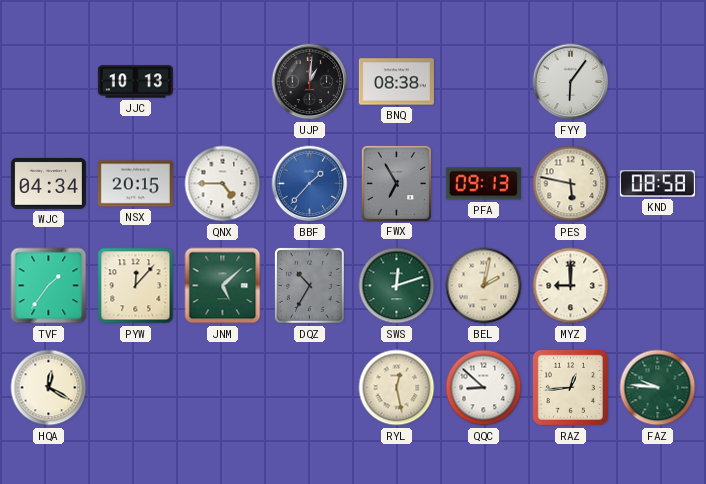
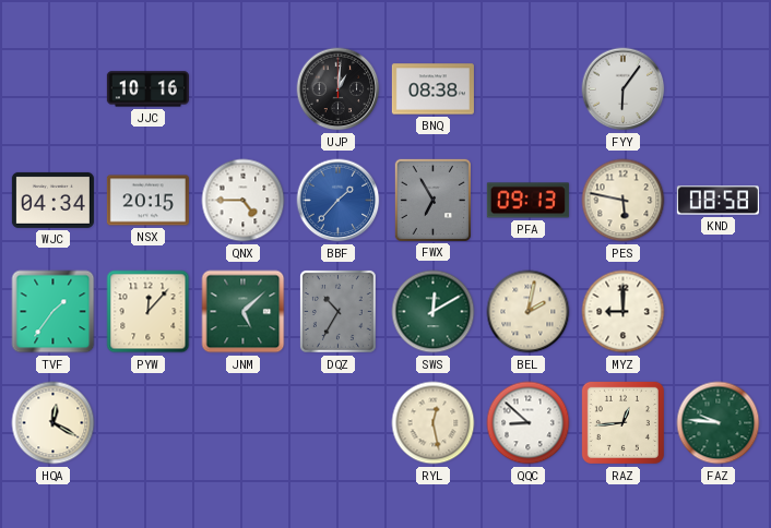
JJC: 10:13 -> 10:16
SWS: 12:12 -> 12:10
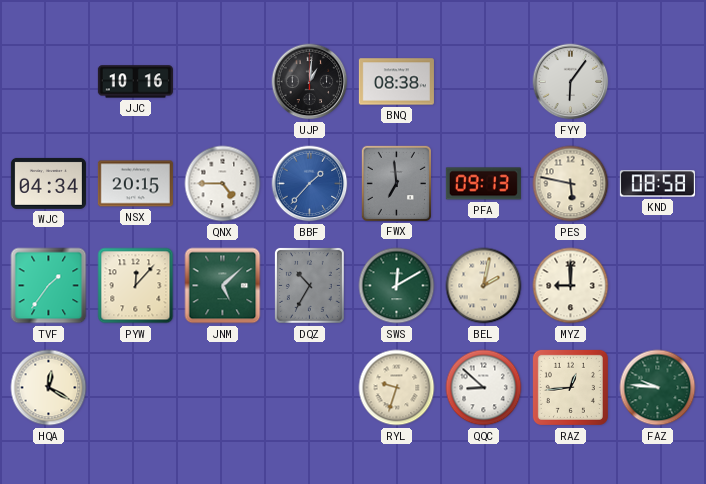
FWX: 6:55 -> 6:59
RYL: 12:28 -> 9:33
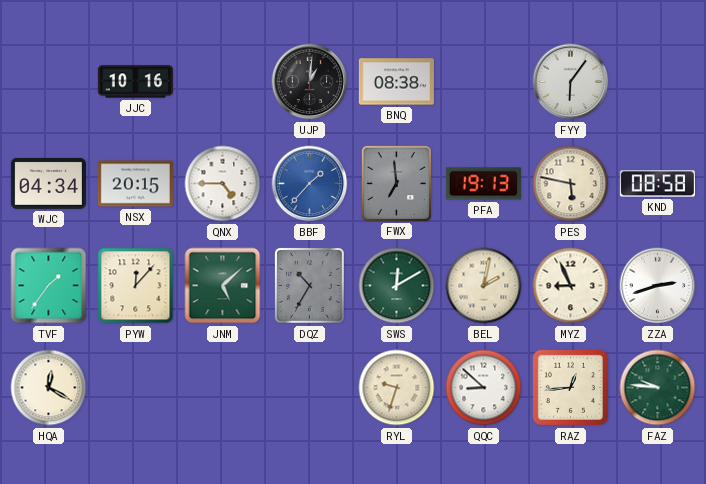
PFA: 09:13 -> 19:13
MYZ: 9:00 -> 8:56
ZZA: none -> 2:42
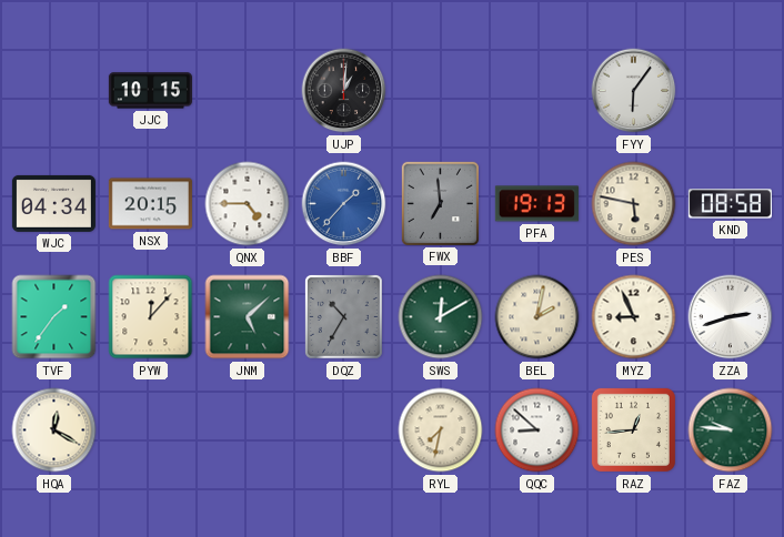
JJC: 10:16 -> 10:15
BNQ: 08:38 -> none
RYL: 9:33 -> 7:32
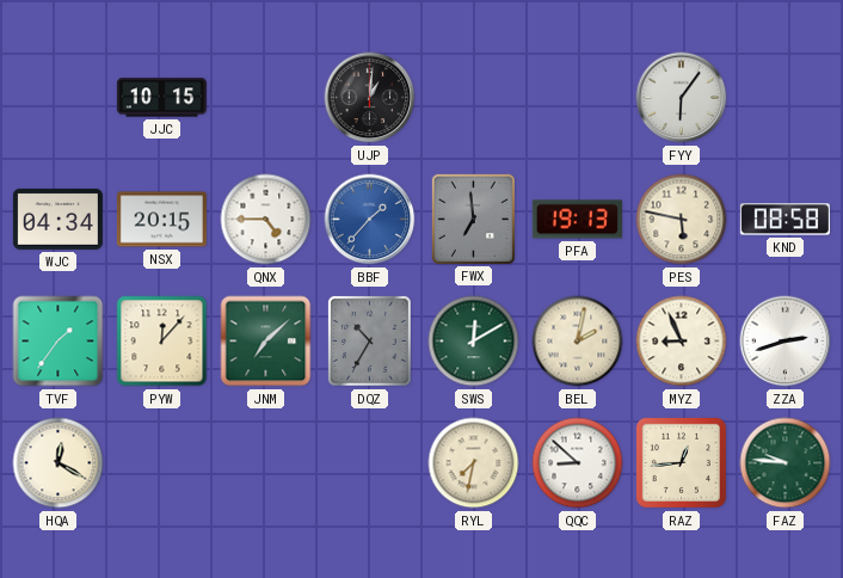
JNM: 5:08 -> 7:08
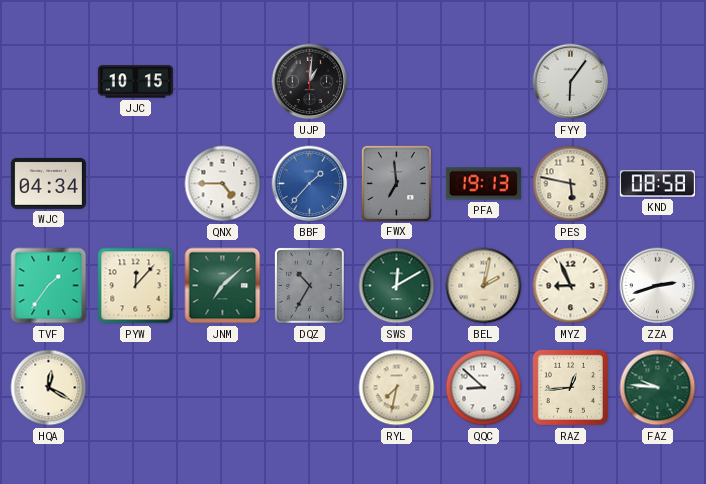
NSX: 20:15 -> none
